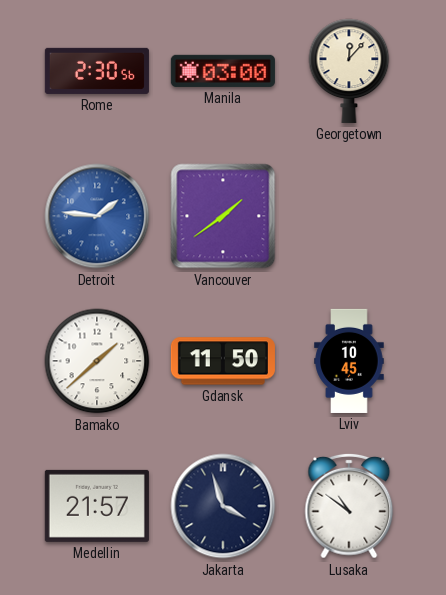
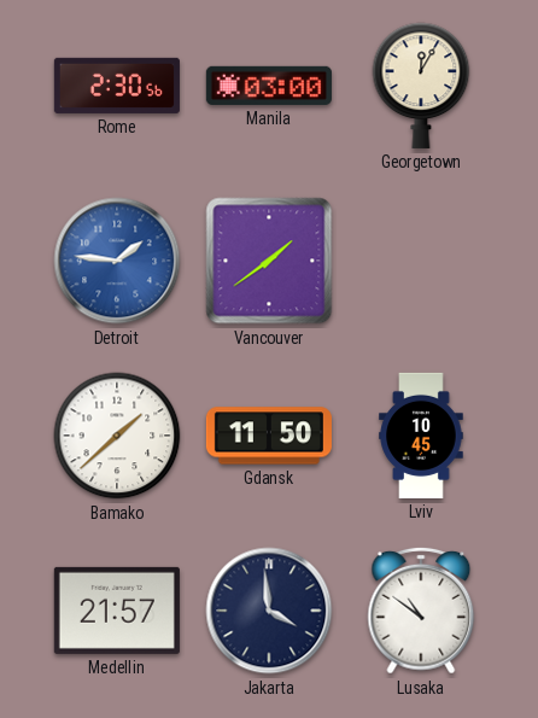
Georgetown: 12:07 -> 12:05
Jakarta: 3:57 -> 3:59
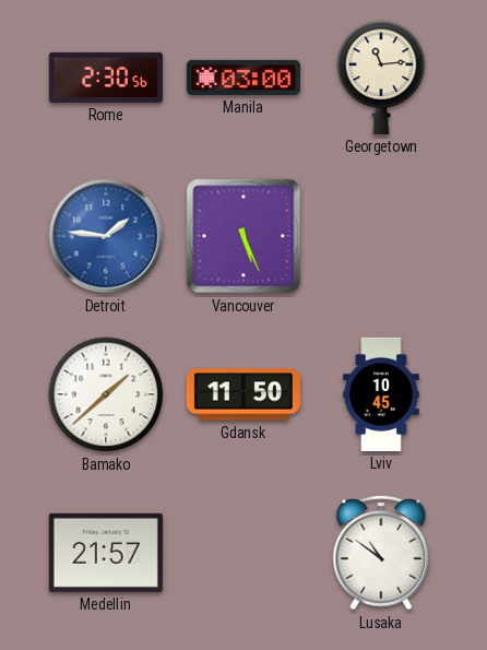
Georgetown: 12:05 -> 11:14
Vancouver: 1:39 -> 5:26
Jakarta: 3:59 -> none
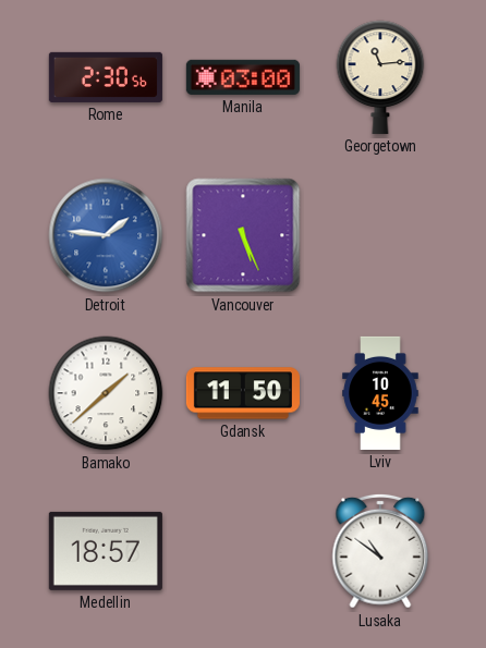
Medellin: 21:57 -> 18:57
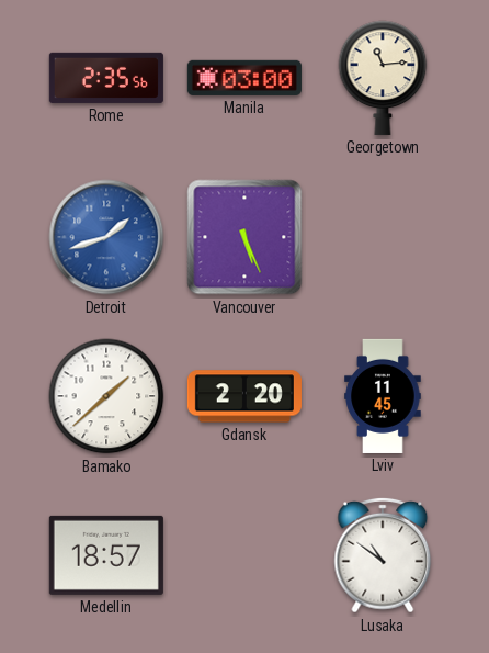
Rome: 2:30 -> 2:35
Detroit: 1:46 -> 1:42
Gdansk: 11:50 -> 2:20
Lviv: 10:45 -> 11:45
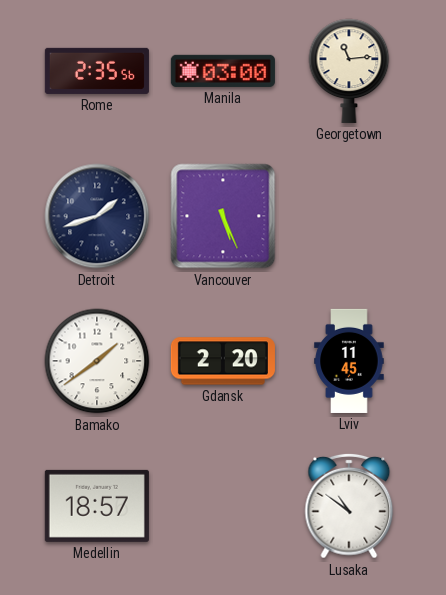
Detroit dial: blue -> navy
Bamako: 1:38 -> 1:39
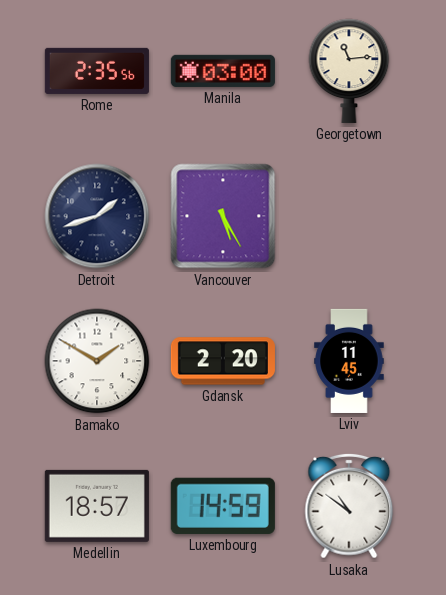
Vancouver: 5:26 -> 5:25
Bamako: 1:39 -> 1:50
Luxembourg: none -> 14:59
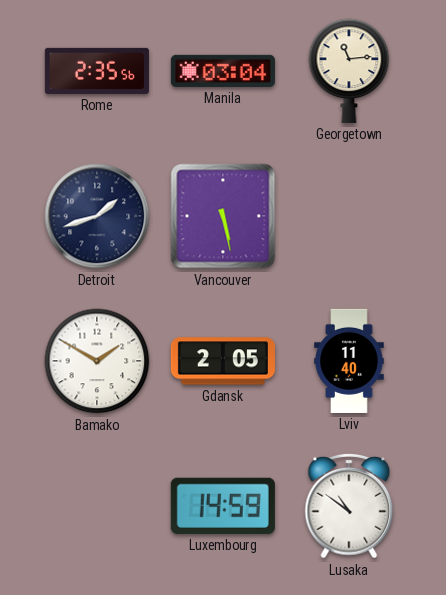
Manila: 03:00 -> 03:04
Vancouver: 5:25 -> 5:28
Gdansk: 2:20 -> 2:05
Lviv: 11:45 -> 11:40
Medellin: 18:57 -> none
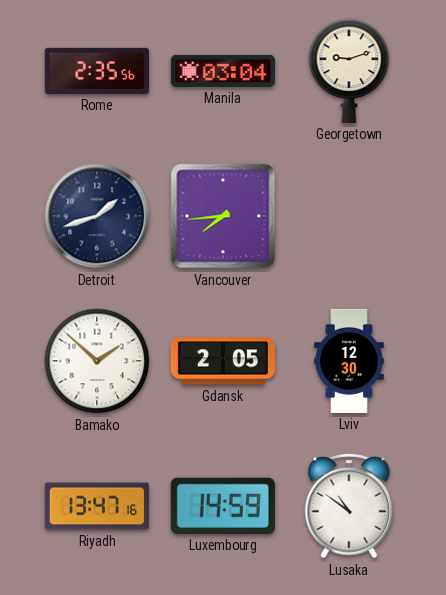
Georgetown: 11:14 -> 9:12
Vancouver: 5:28 -> 7:44
Bamako: 1:50 -> 1:52
Lviv: 11:40 -> 12:30
Riyadh: none -> 13:47
